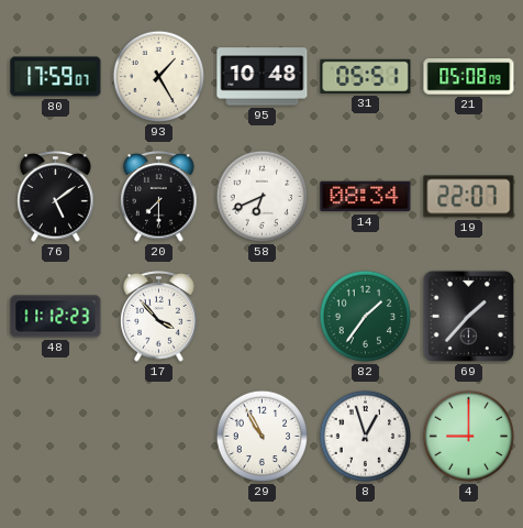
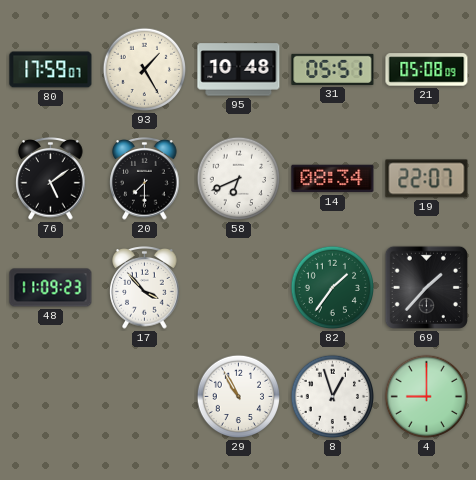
48: 11:12 -> 11:09
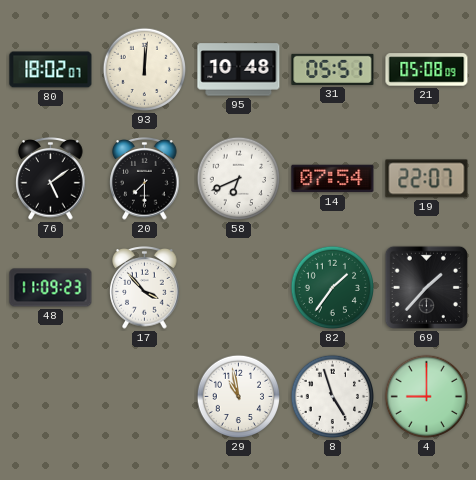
80: 17:59 -> 18:02
93: 1:25 -> 12:01
14: 08:34 -> 07:54
29: 10:55 -> 10:58
8: 12:57 -> 4:57
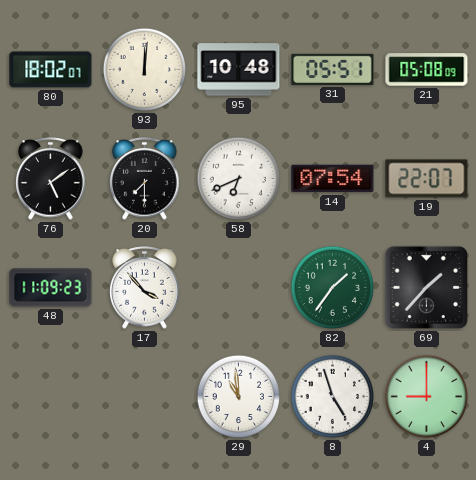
29: 10:58 -> 10:59
